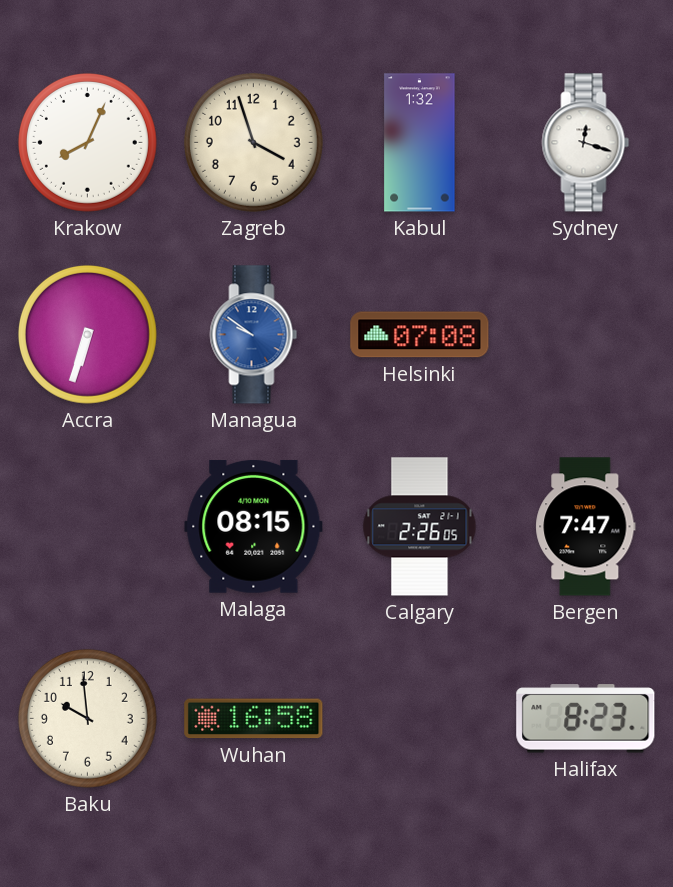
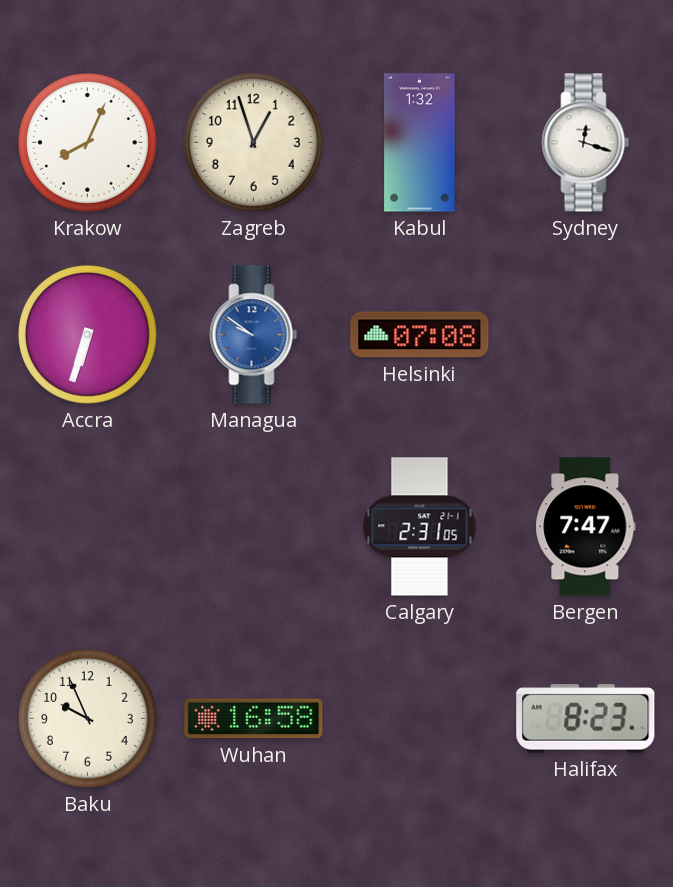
Zagreb: 3:57 -> 12:57
Malaga: 08:15 -> none
Calgary: 2:26 -> 2:31
Baku: 9:59 -> 9:56
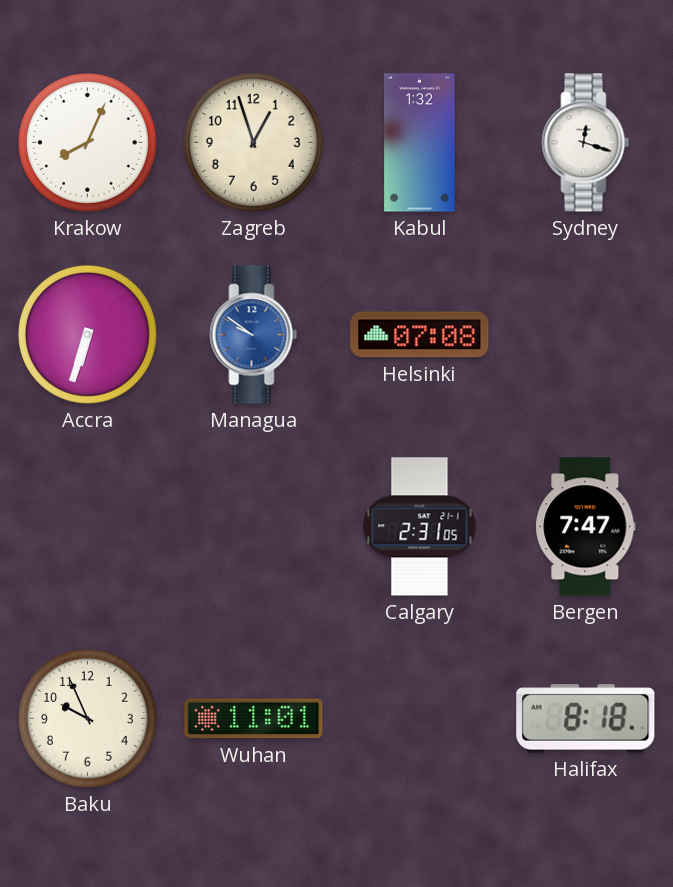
Wuhan: 16:58 -> 11:01
Halifax: 8:23 -> 8:18
